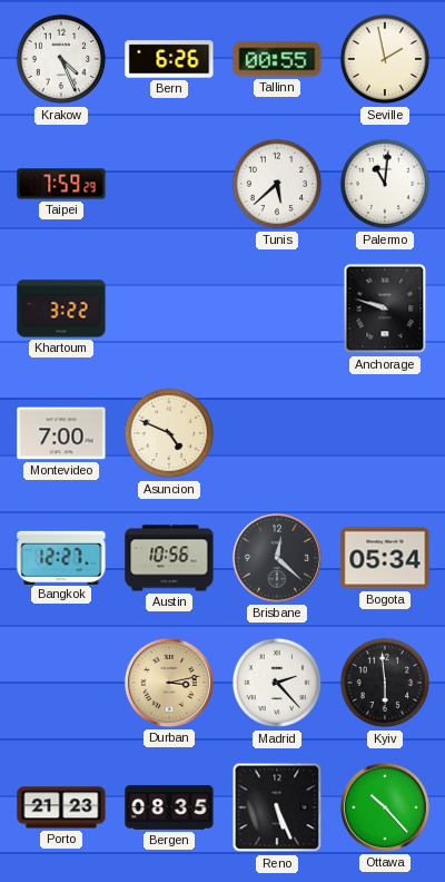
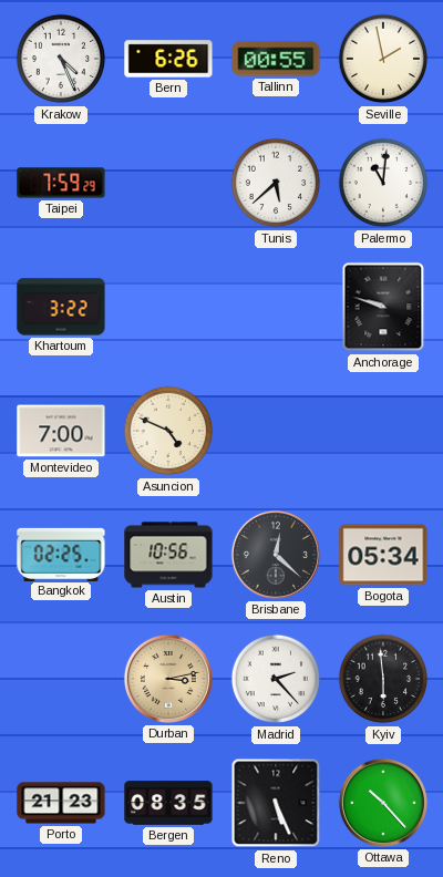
Bangkok: 12:27 -> 02:25
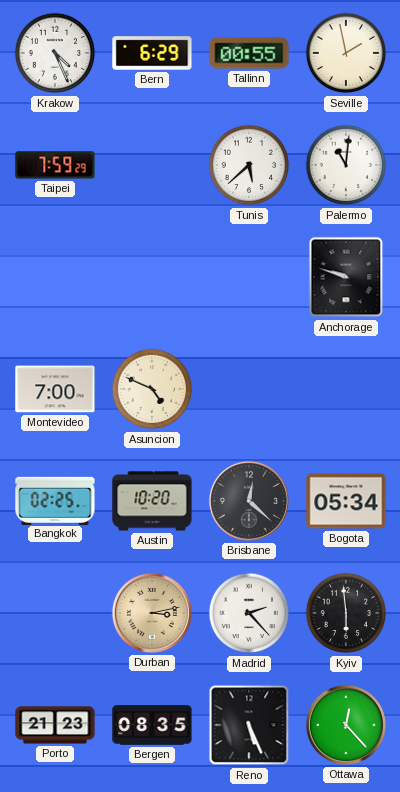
Bern: 6:26 -> 6:29
Khartoum: 3:22 -> none
Austin: 10:56 -> 10:20
Ottawa: 10:23 -> 12:23
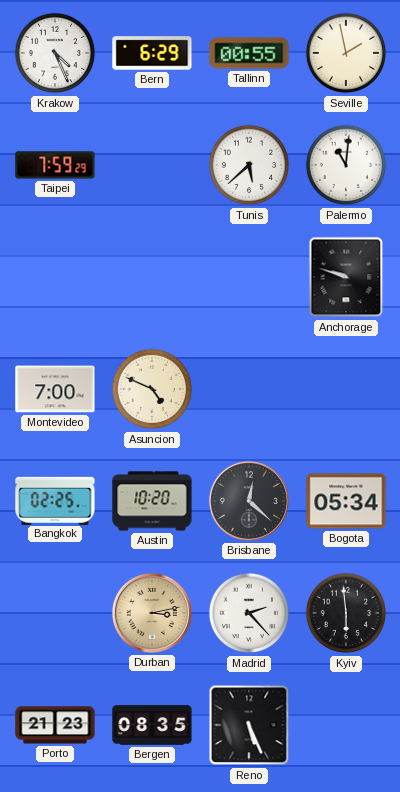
Ottawa: 12:23 -> none
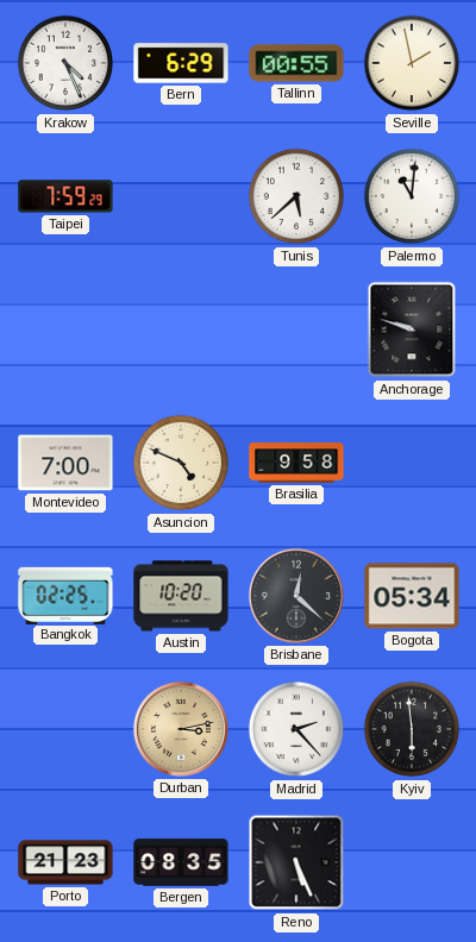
Brasilia: none -> 9:58
